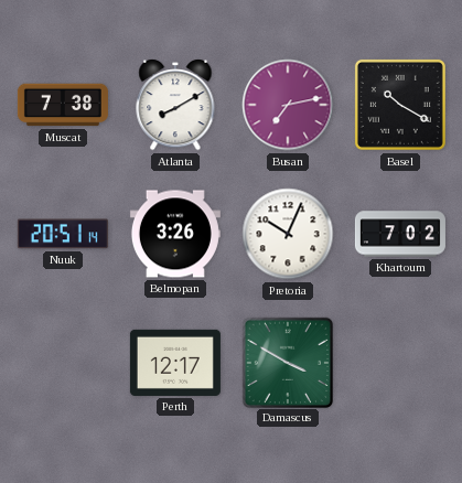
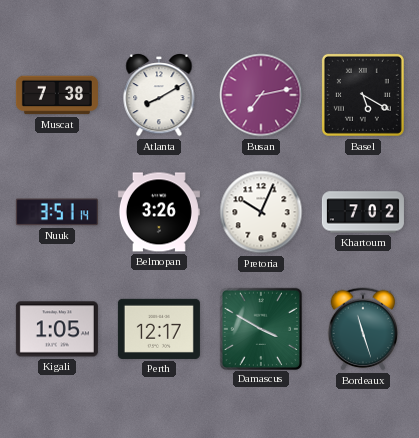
Basel: 10:20 -> 5:20
Nuuk: 20:51 -> 3:51
Kigali: none -> 1:05
Bordeaux: none -> 11:27
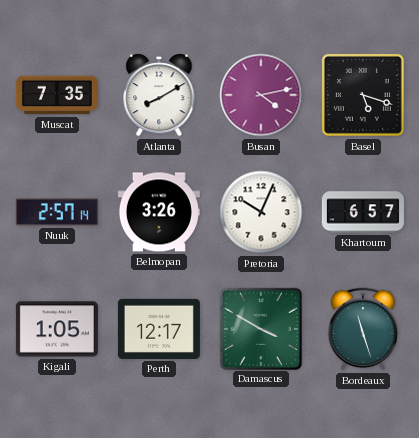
Muscat: 7:38 -> 7:35
Busan: 7:13 -> 4:13
Basel: 5:20 -> 5:18
Nuuk: 3:51 -> 2:57
Khartoum: 7:02 -> 6:57
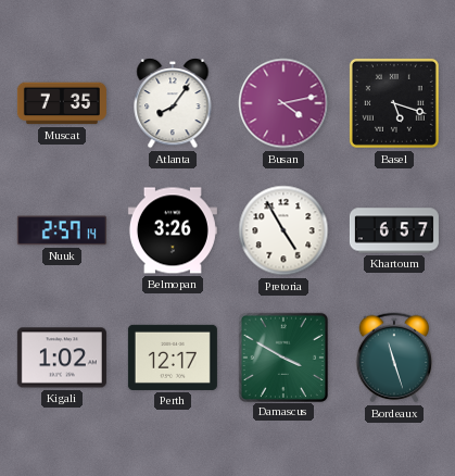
Atlanta: 8:10 -> 8:06
Pretoria: 10:04 -> 4:55
Kigali: 1:05 -> 1:02
